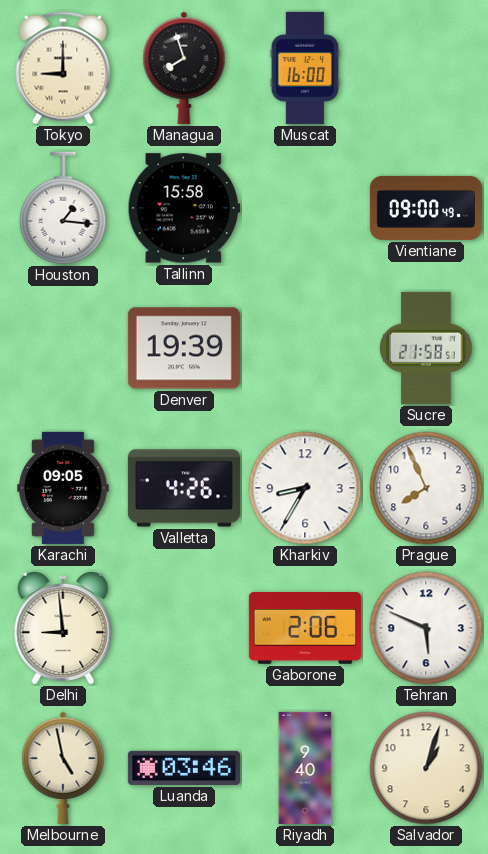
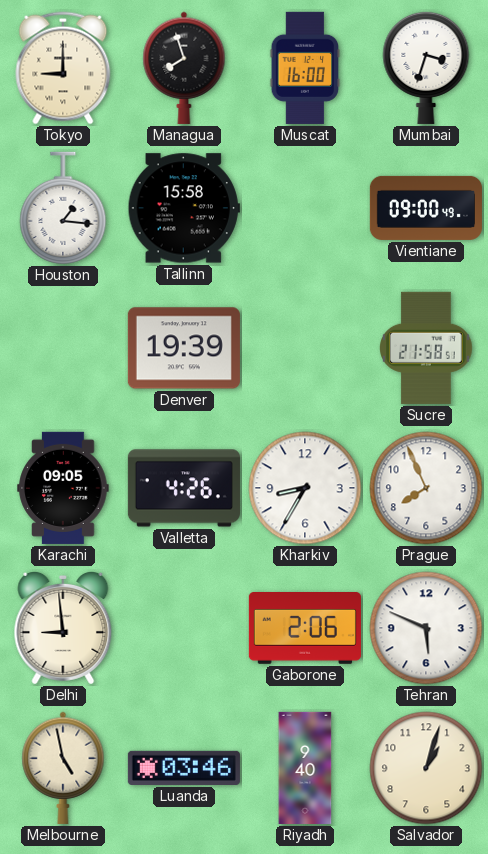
Mumbai: none -> 3:33
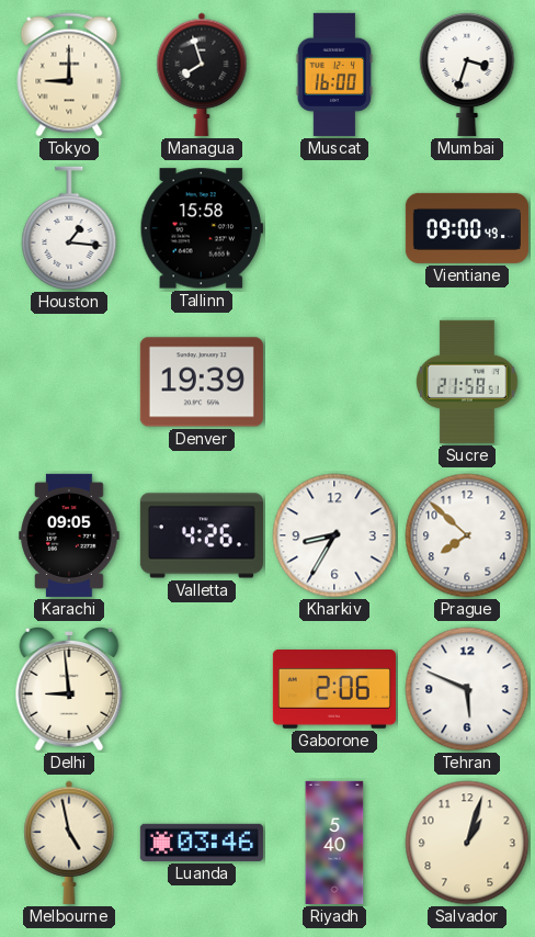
Prague: 7:56 -> 7:52
Riyadh: 9:40 -> 5:40
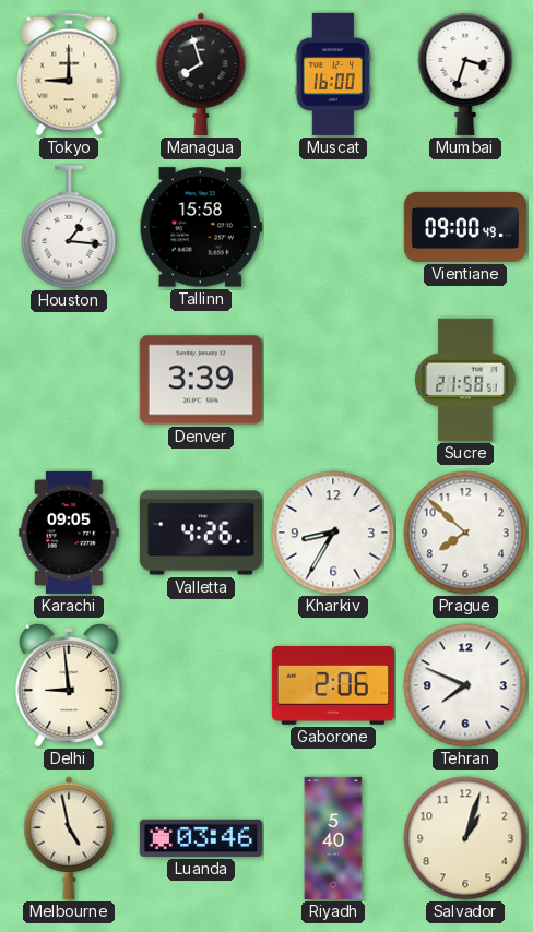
Denver: 19:39 -> 3:39
Tehran: 5:49 -> 7:49
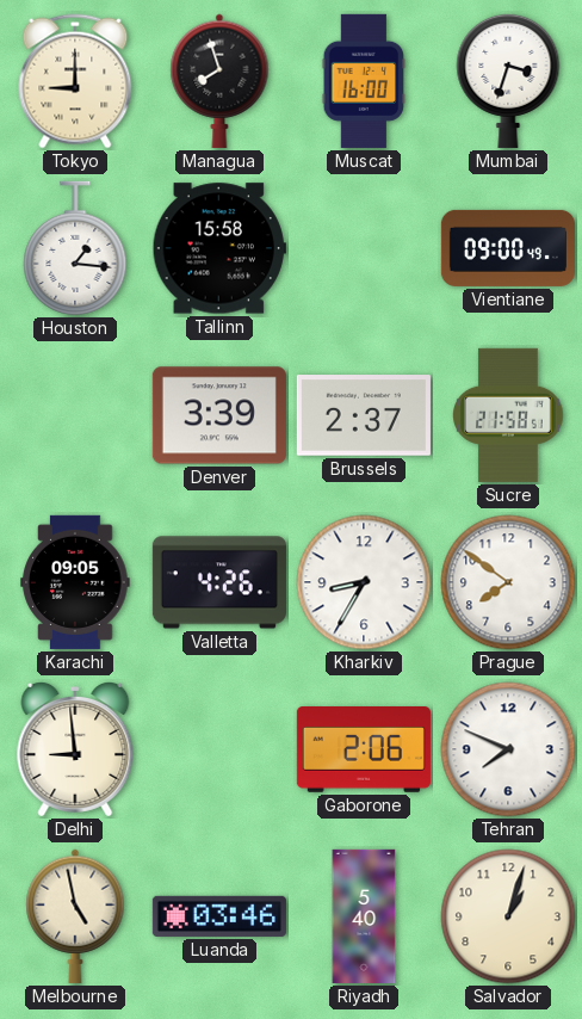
Brussels: none -> 2:37
Prague: 7:52 -> 7:51
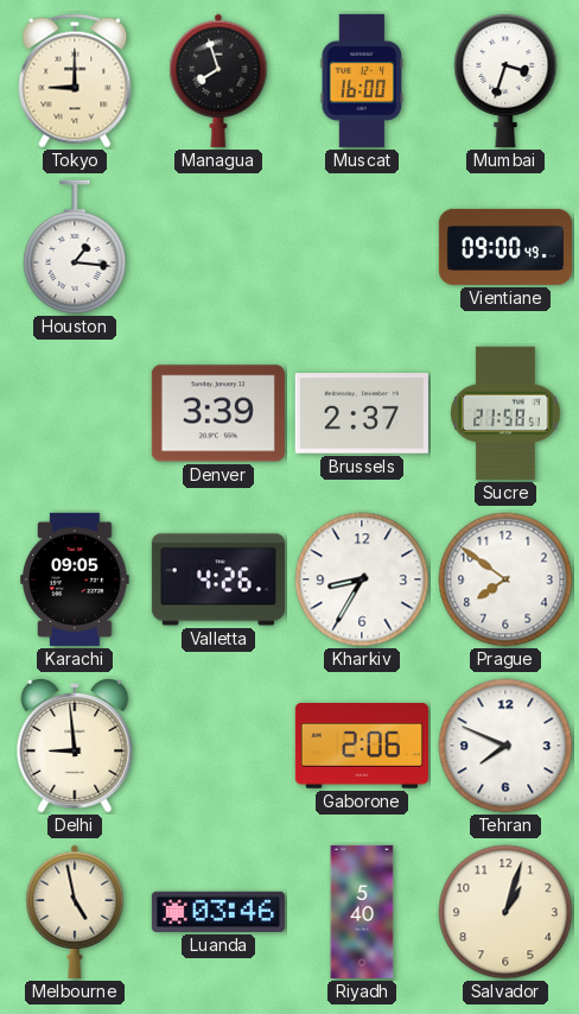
Tallinn: 15:58 -> none
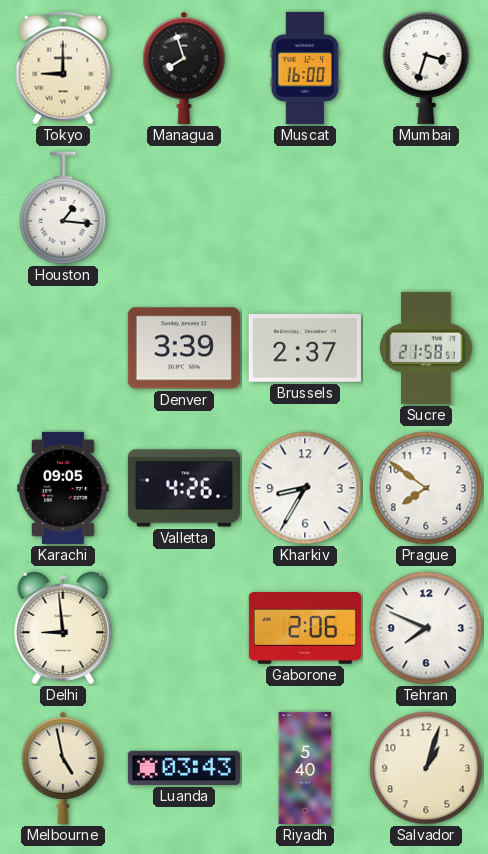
Vientiane: 09:00 -> none
Luanda: 03:46 -> 03:43
